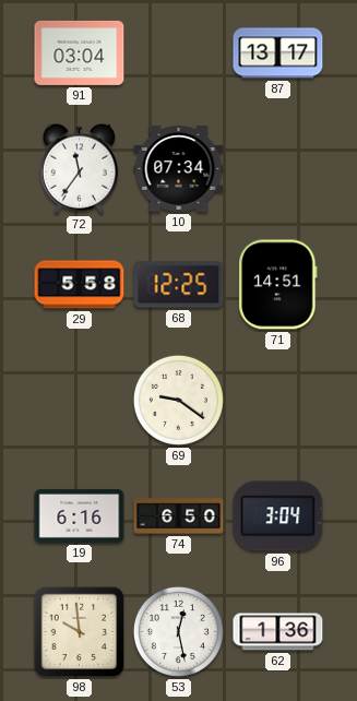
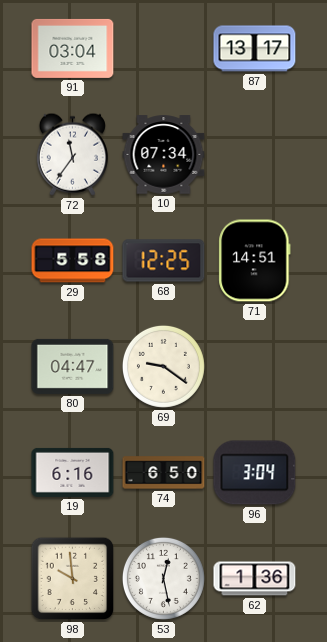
80: none -> 04:47
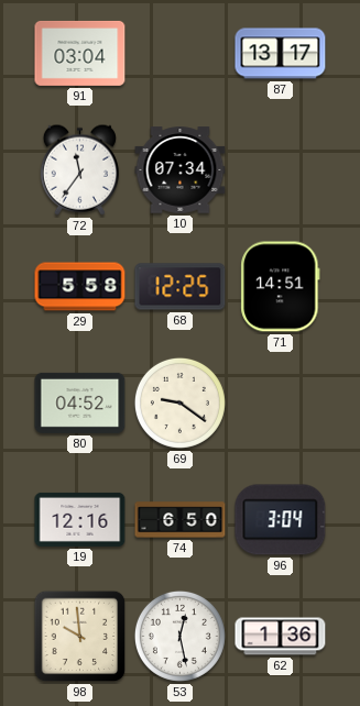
80: 04:47 -> 04:52
19: 6:16 -> 12:16
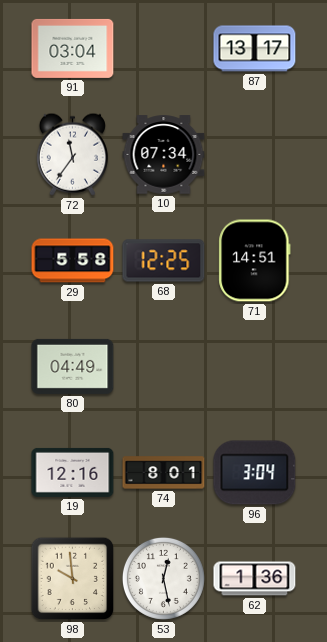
80: 04:52 -> 04:49
69: 9:21 -> none
74: 6:50 -> 8:01
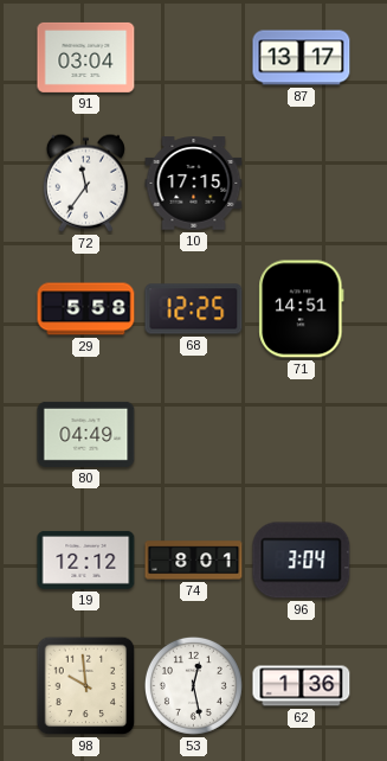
10: 07:34 -> 17:15
19: 12:16 -> 12:12
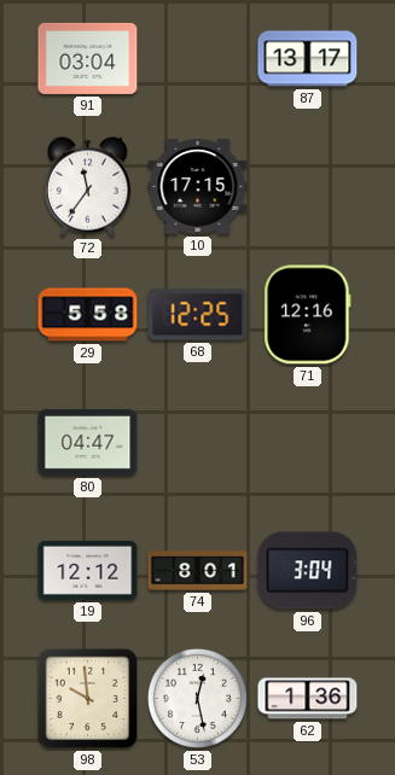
71: 14:51 -> 12:16
80: 04:49 -> 04:47
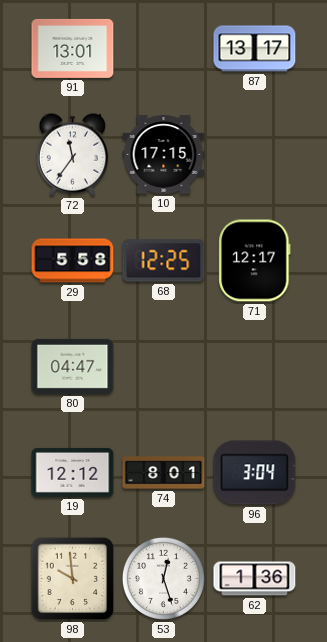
91: 03:04 -> 13:01
71: 12:16 -> 12:17
53: 12:28 -> 12:27
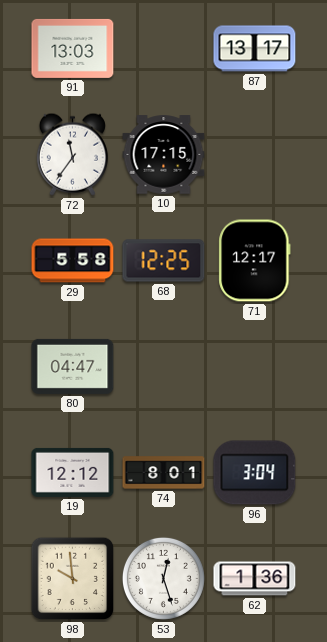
91: 13:01 -> 13:03
